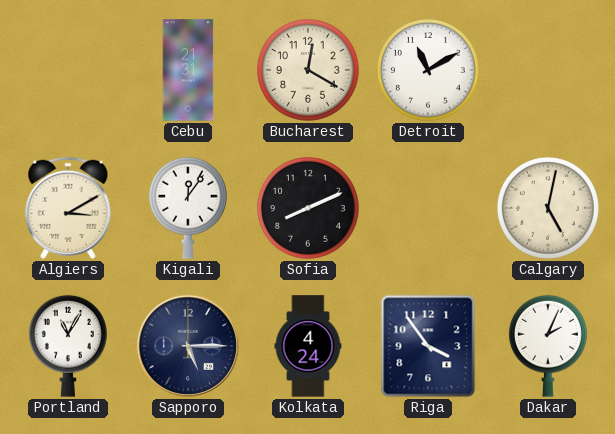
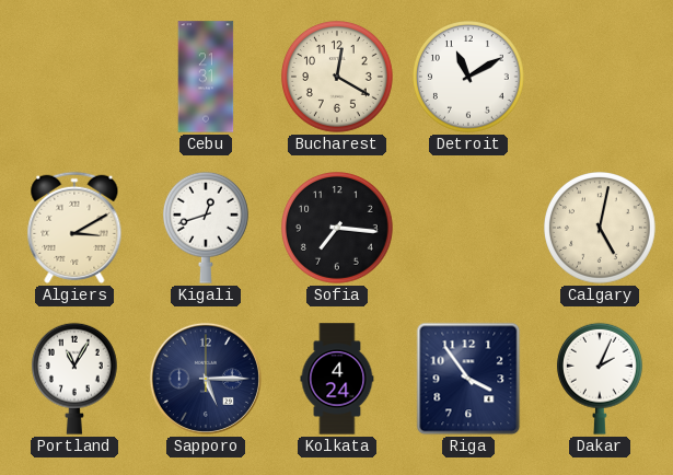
Kigali: 12:06 -> 12:42
Sofia: 8:11 -> 7:16
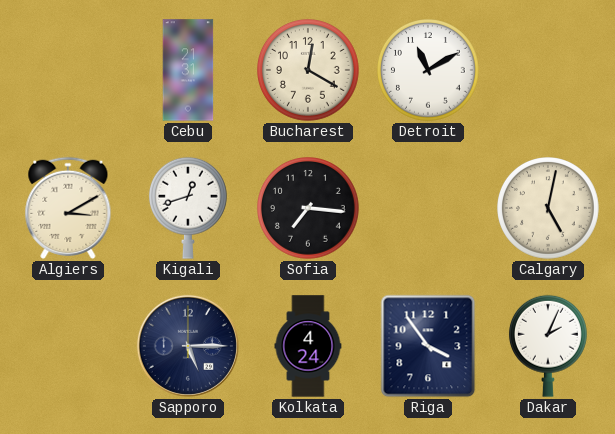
Portland: 11:05 -> none
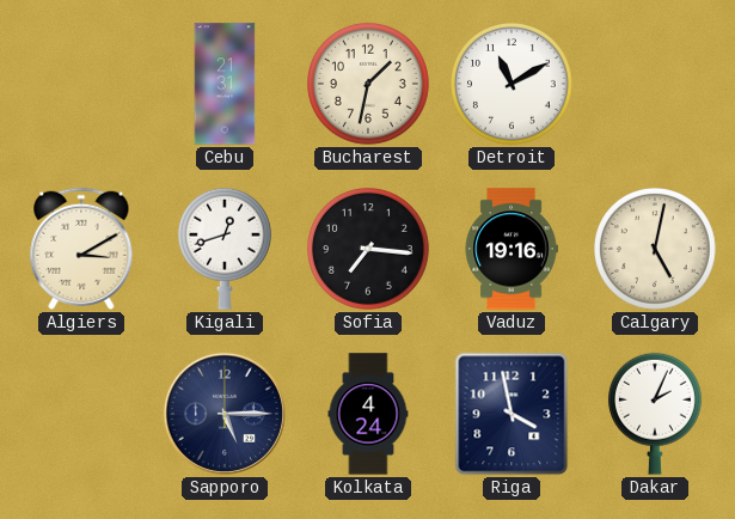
Bucharest: 12:20 -> 1:32
Vaduz: none -> 19:16
Riga: 3:54 -> 3:58
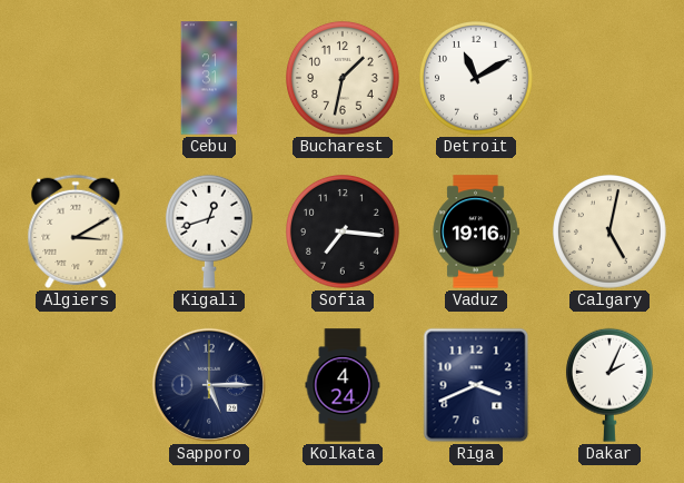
Riga: 3:58 -> 3:41
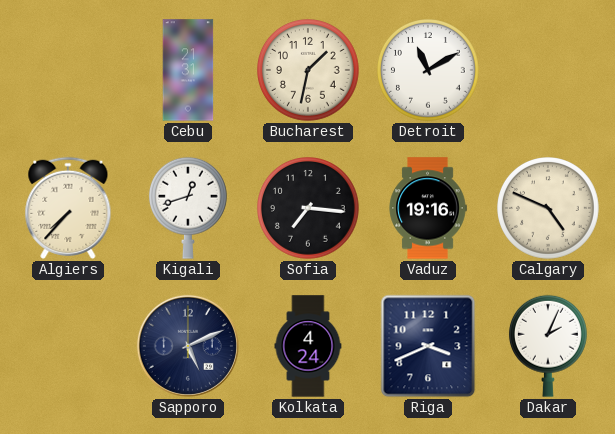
Algiers: 3:10 -> 7:37
Calgary: 5:02 -> 4:49
Sapporo: 5:15 -> 5:11
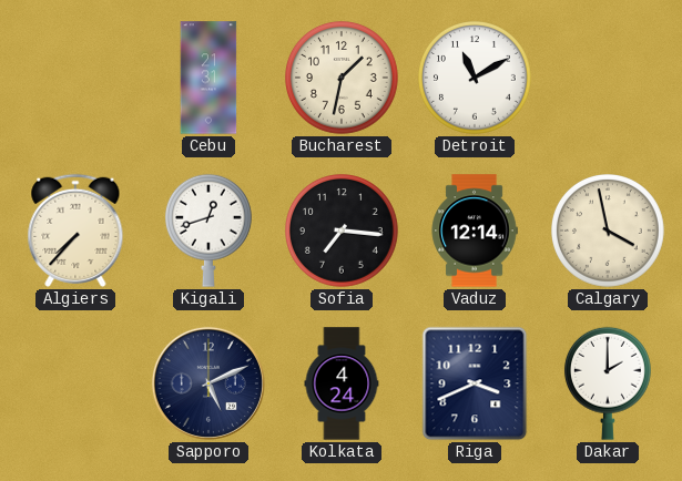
Vaduz: 19:16 -> 12:14
Calgary: 4:49 -> 3:58
Dakar: 2:04 -> 2:00
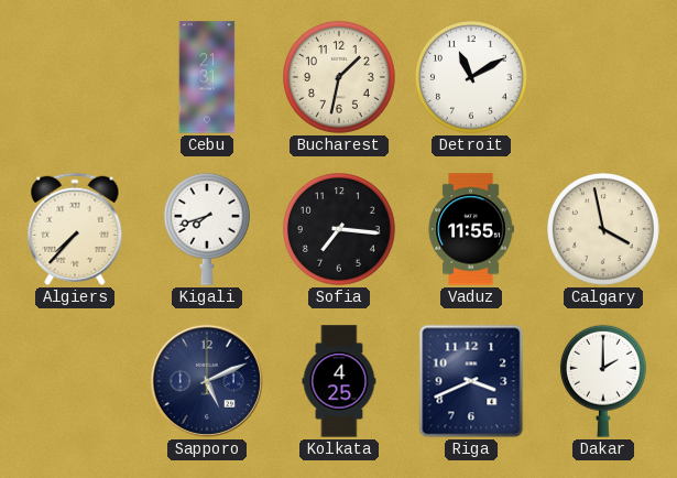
Kigali: 12:42 -> 7:42
Vaduz: 12:14 -> 11:55
Kolkata: 4:24 -> 4:25
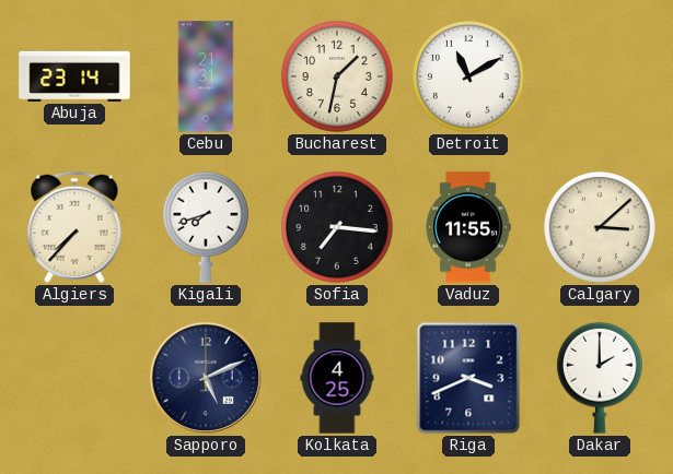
Abuja: none -> 23:14
Calgary: 3:58 -> 3:08
